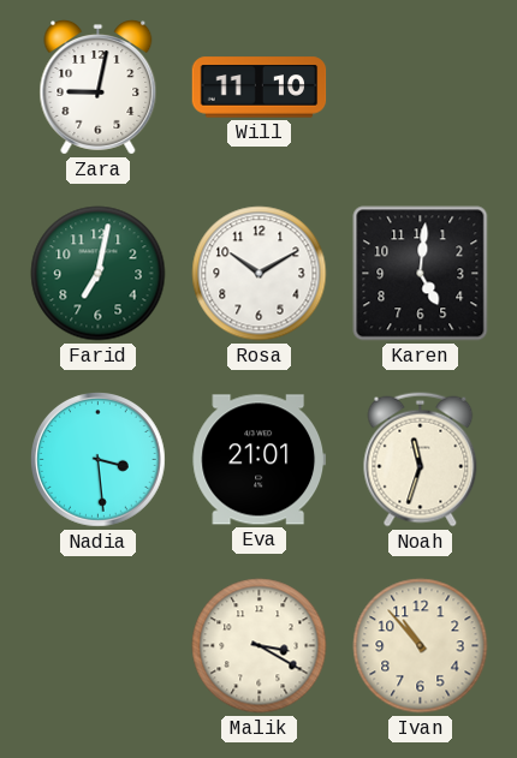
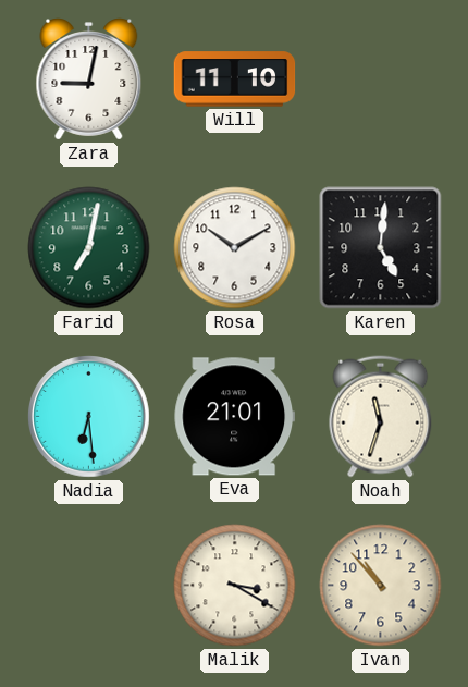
Nadia: 3:29 -> 6:29
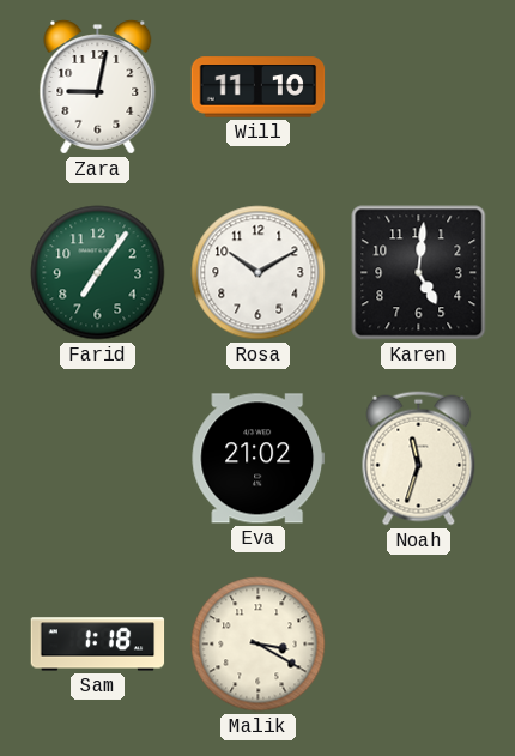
Farid: 7:02 -> 7:06
Nadia: 6:29 -> none
Eva: 21:01 -> 21:02
Sam: none -> 1:18
Ivan: 10:53 -> none
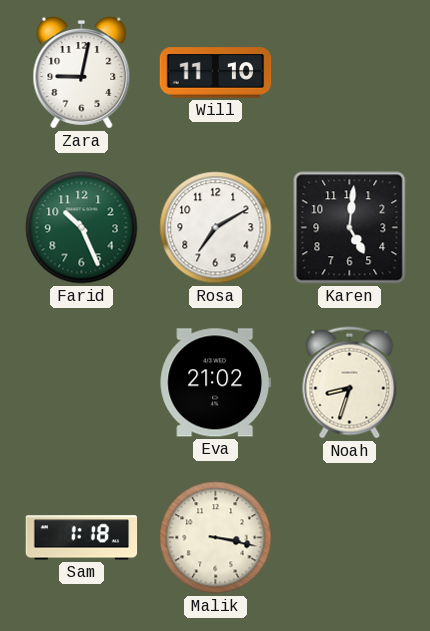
Farid: 7:06 -> 10:26
Rosa: 10:10 -> 7:10
Noah: 11:33 -> 8:33
Malik: 3:20 -> 3:17
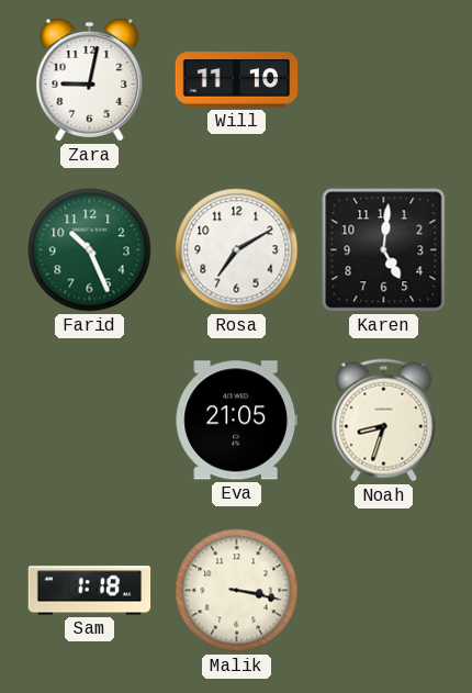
Eva: 21:02 -> 21:05
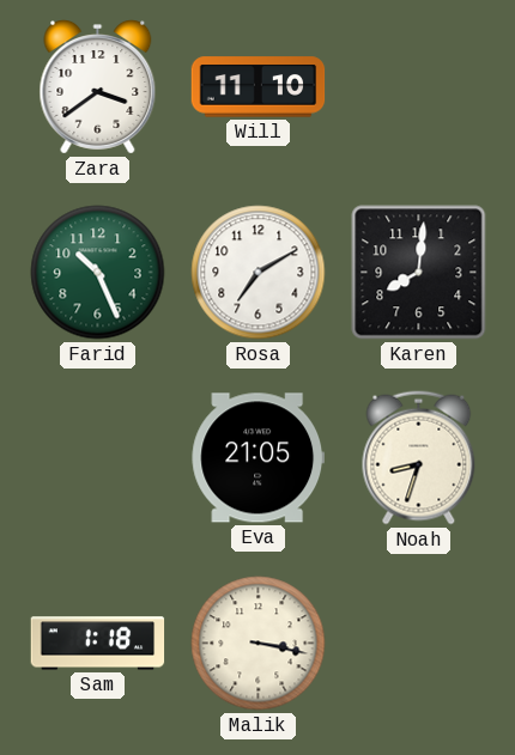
Zara: 9:02 -> 3:39
Karen: 5:01 -> 8:01
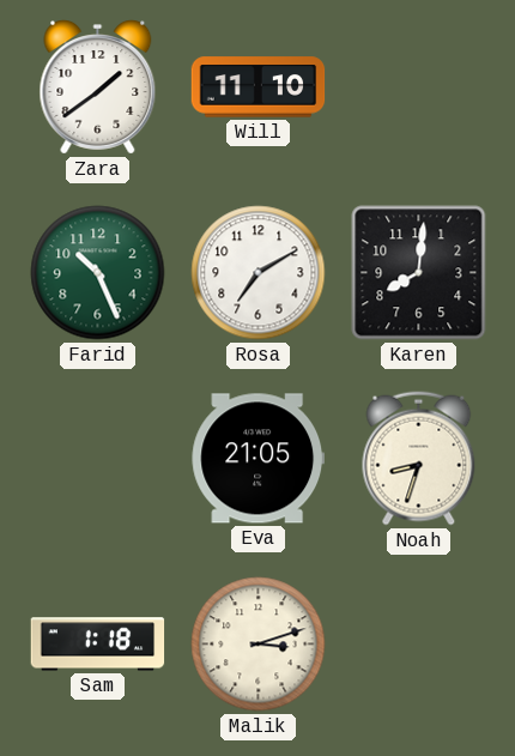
Zara: 3:39 -> 1:39
Malik: 3:17 -> 3:12
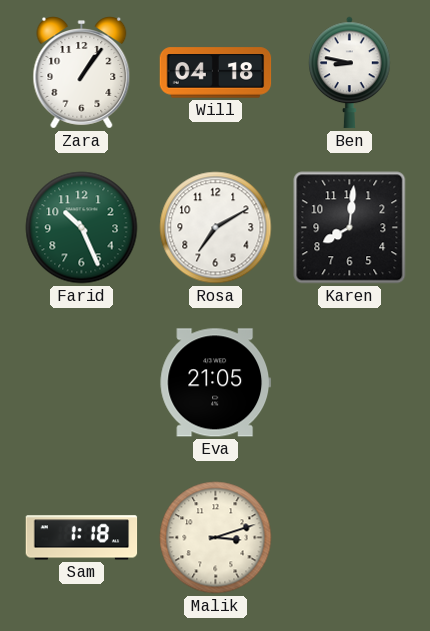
Zara: 1:39 -> 1:06
Will: 11:10 -> 04:18
Ben: none -> 8:47
Noah: 8:33 -> none
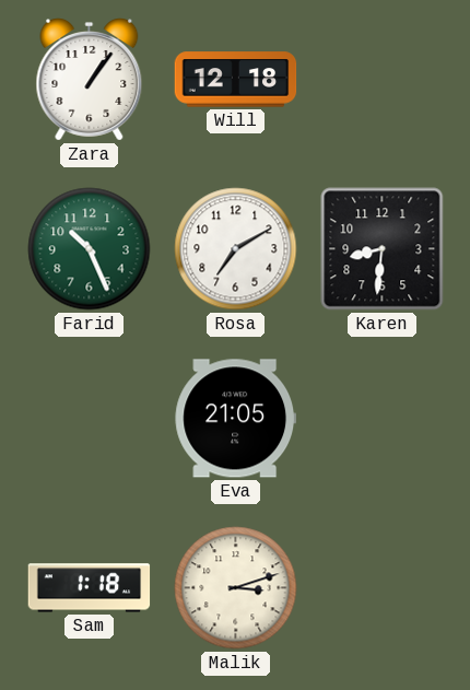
Will: 04:18 -> 12:18
Ben: 8:47 -> none
Karen: 8:01 -> 8:31
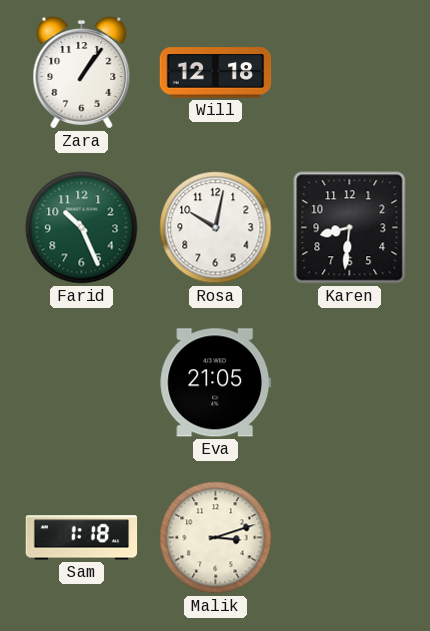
Rosa: 7:10 -> 10:02
